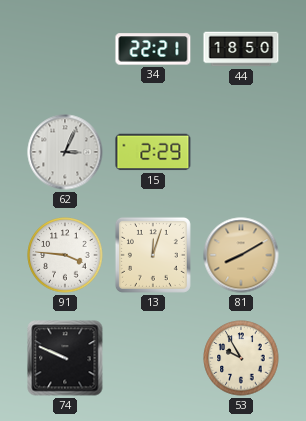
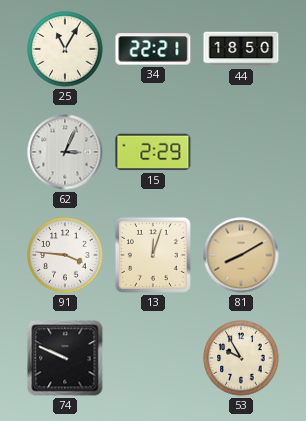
25: none -> 11:05
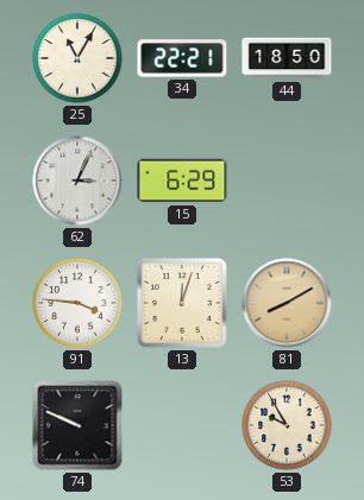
15: 2:29 -> 6:29
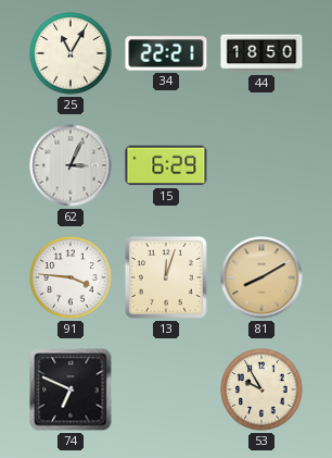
74: 9:49 -> 6:49
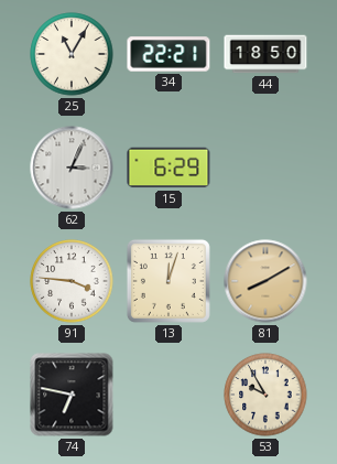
74: 6:49 -> 6:47
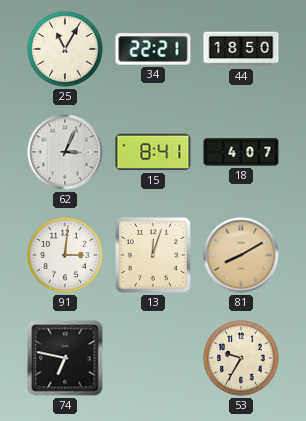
15: 6:29 -> 8:41
18: none -> 4:07
91: 3:46 -> 3:01
53: 9:55 -> 9:35
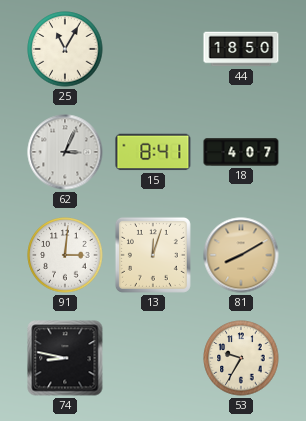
34: 22:21 -> none
74: 6:47 -> 8:47
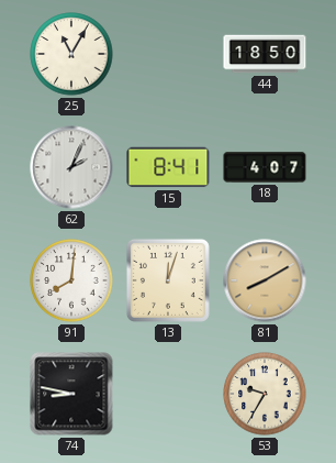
62: 3:04 -> 2:04
91: 3:01 -> 8:01
